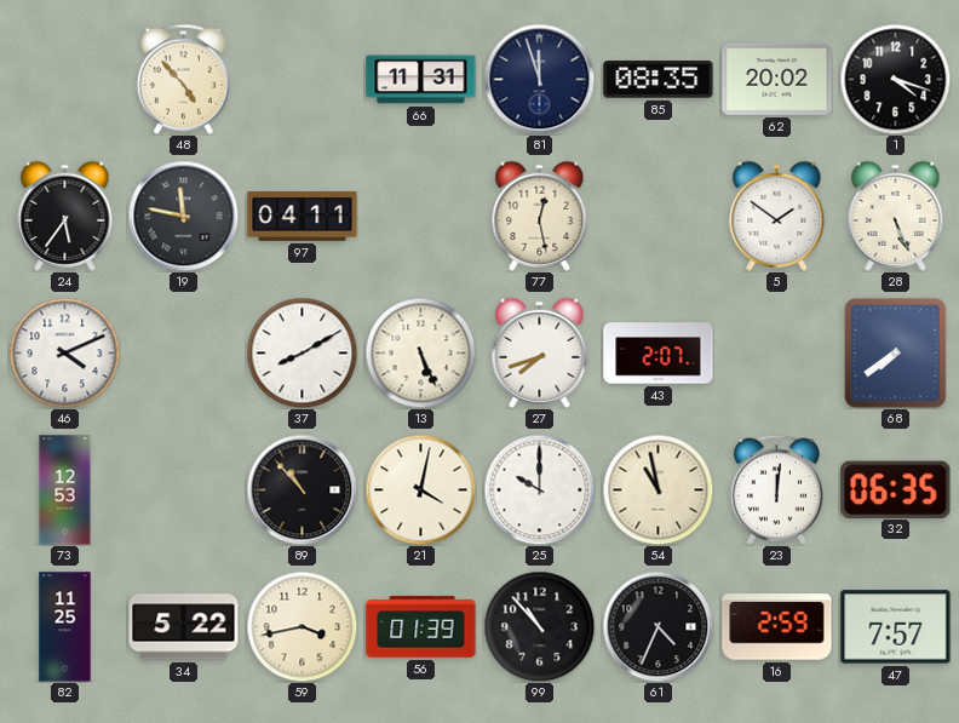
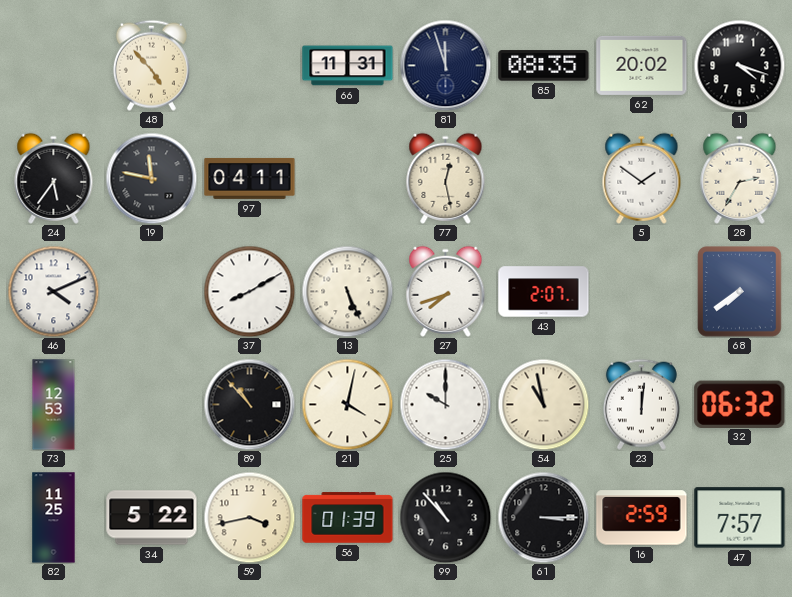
28: 5:26 -> 2:35
32: 06:35 -> 06:32
61: 4:34 -> 3:15
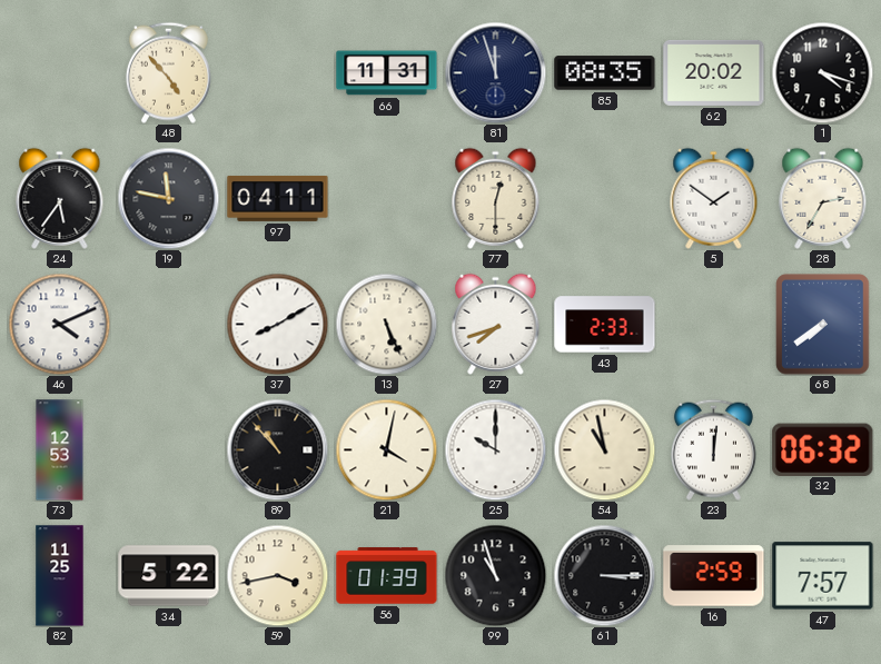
77: 12:28 -> 12:30
43: 2:07 -> 2:33
99: 10:53 -> 10:57
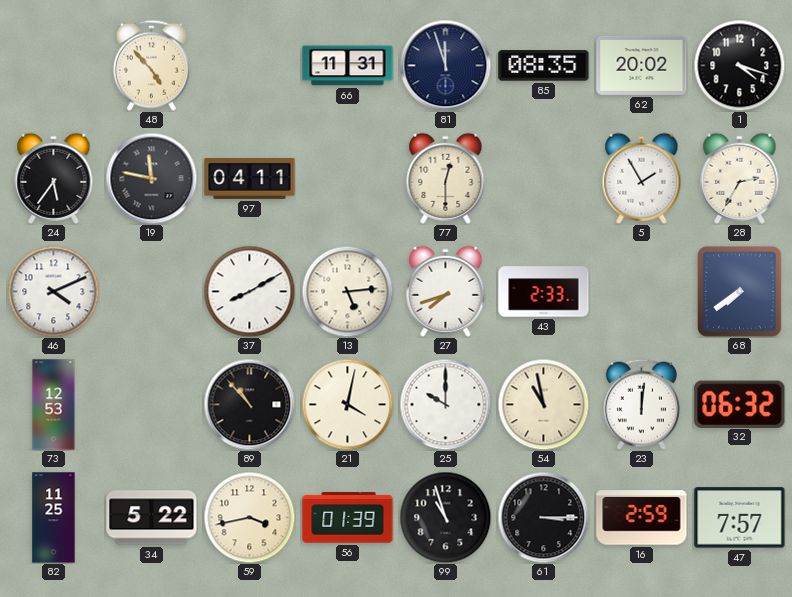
5: 1:51 -> 1:55
13: 5:26 -> 5:14
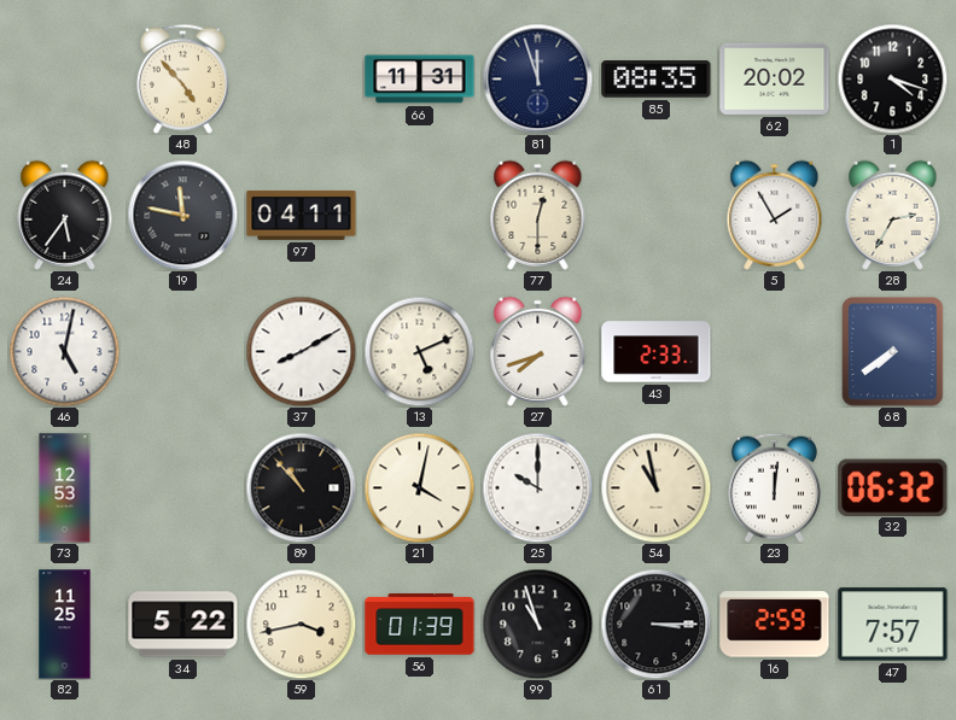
46: 4:11 -> 5:02
13: 5:14 -> 5:11
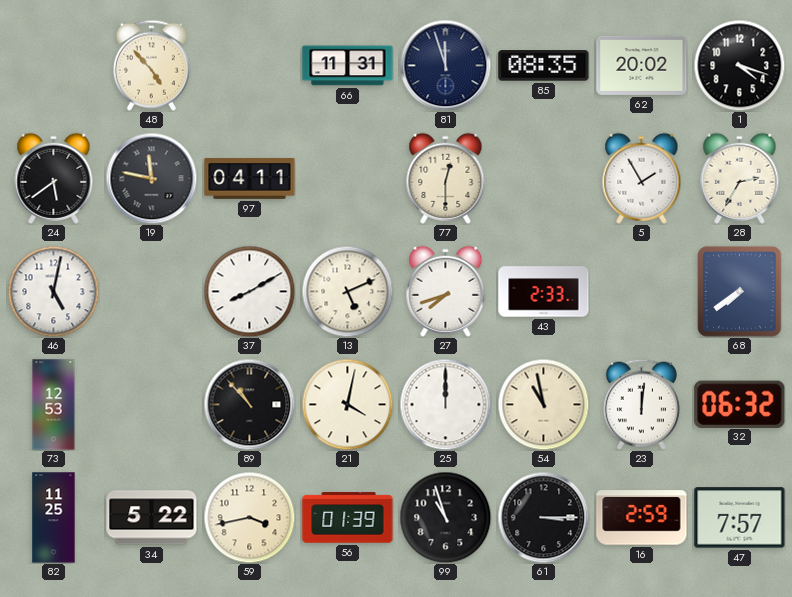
24: 5:36 -> 5:39
25: 10:00 -> 12:00
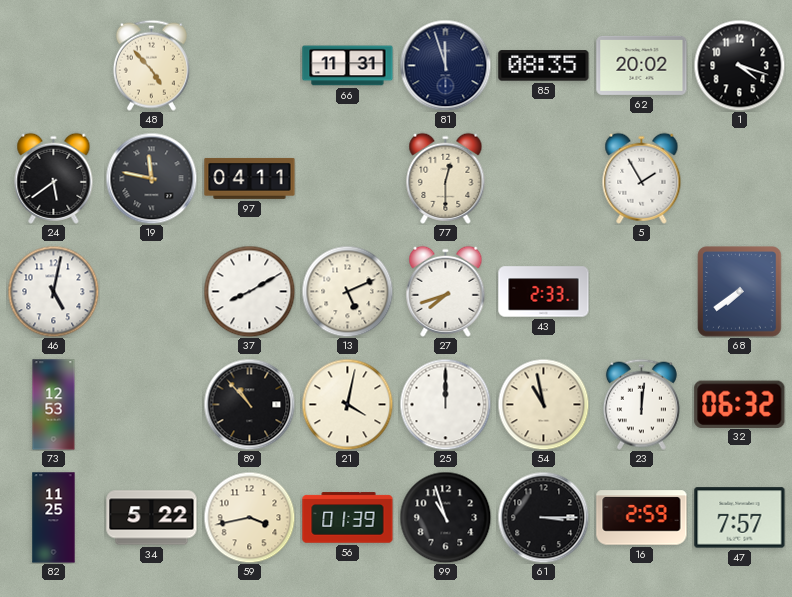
28: 2:35 -> none
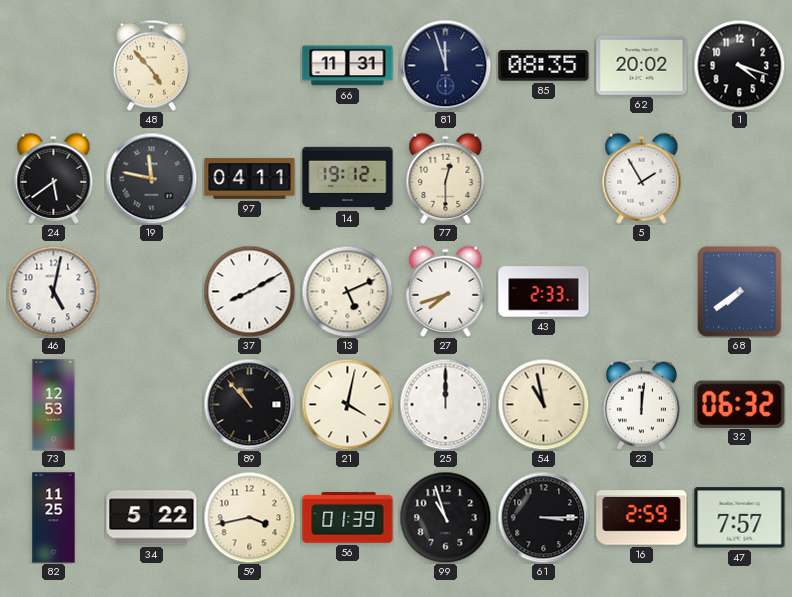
14: none -> 19:12
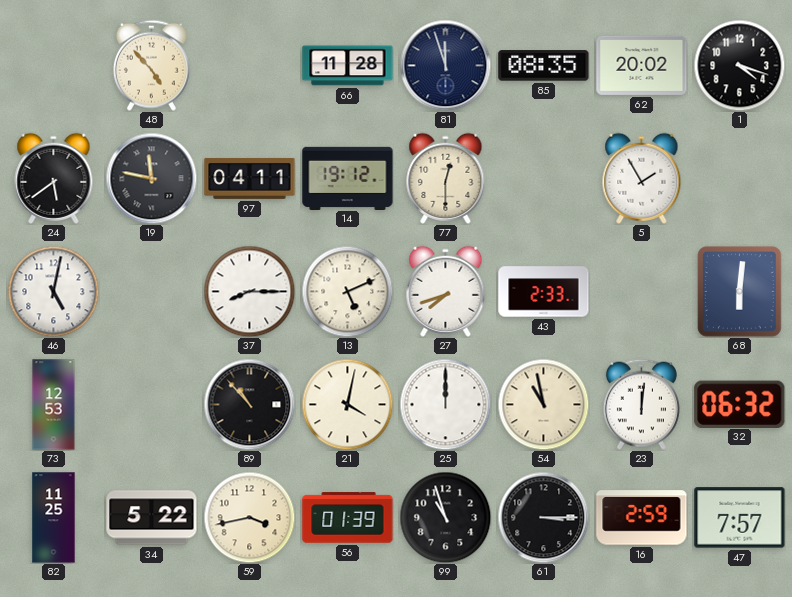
66: 11:31 -> 11:28
37: 8:10 -> 8:15
68: 7:39 -> 6:01
